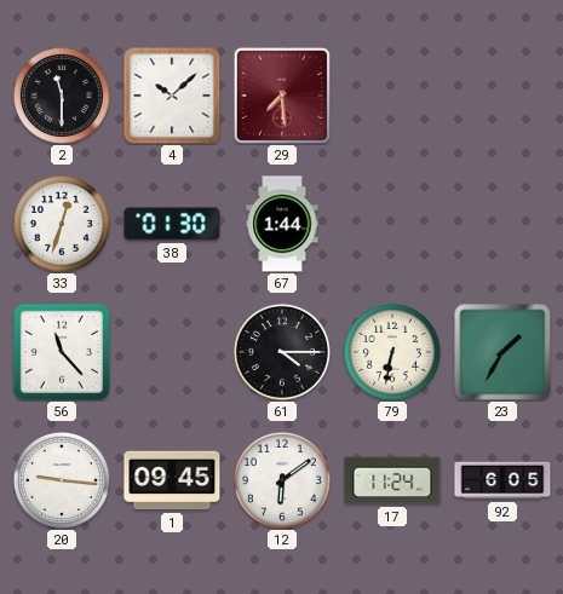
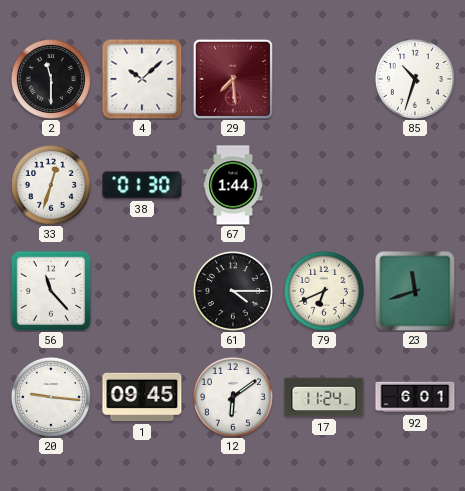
85: none -> 10:33
79: 6:32 -> 6:41
23: 1:35 -> 11:42
92: 6:05 -> 6:01
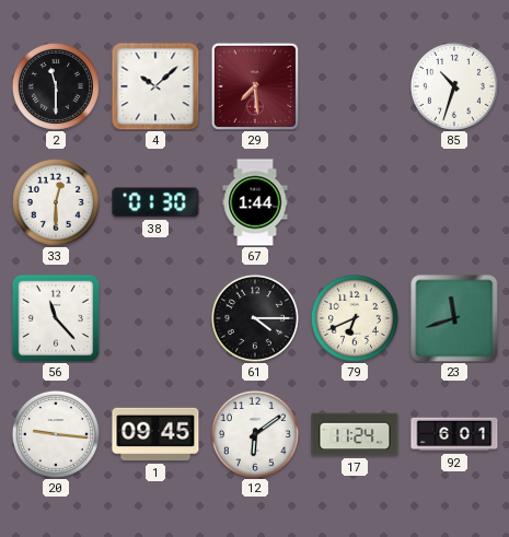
33: 12:33 -> 12:30
